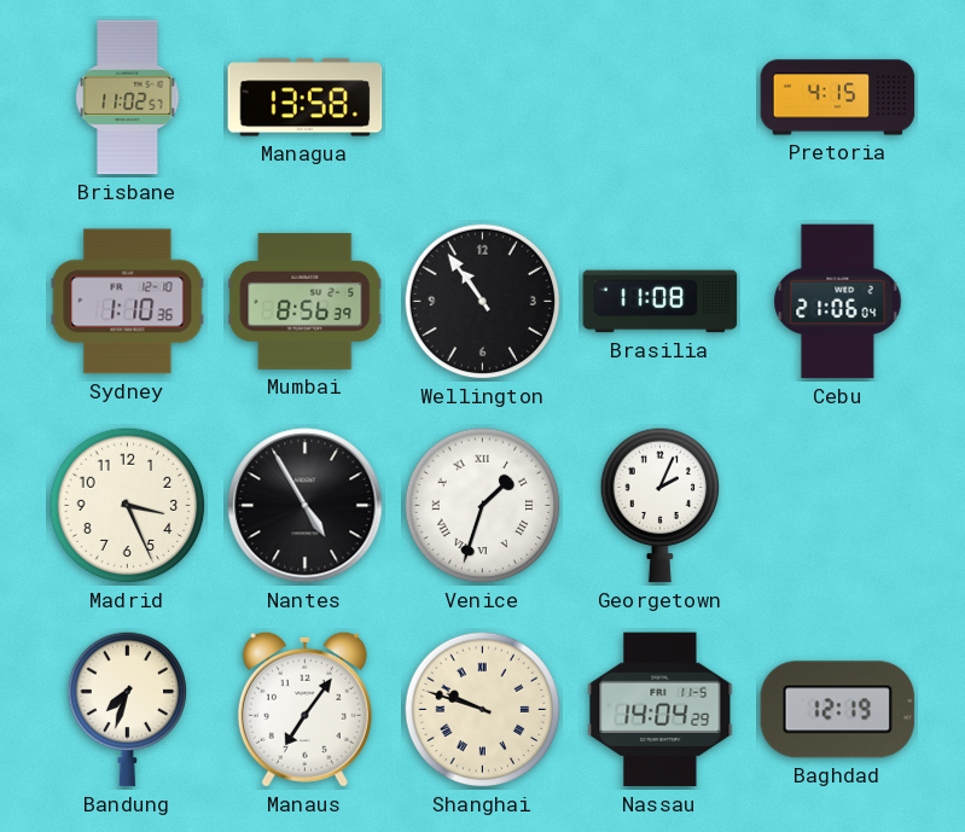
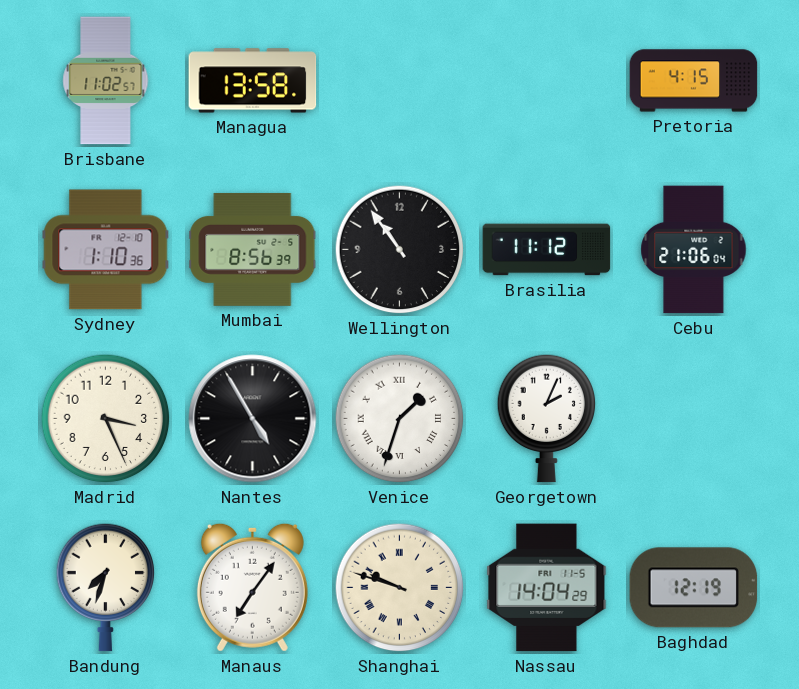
Brasilia: 11:08 -> 11:12
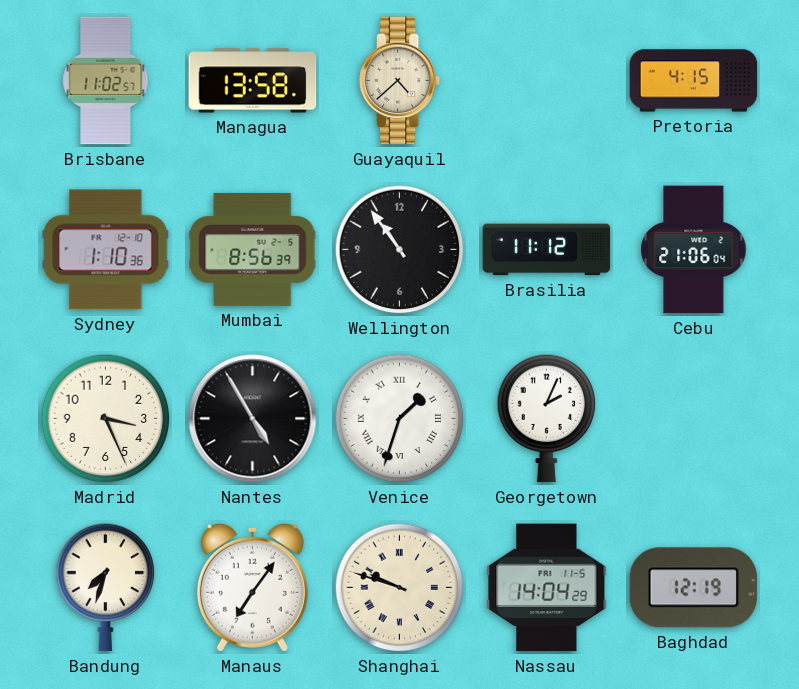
Guayaquil: none -> 4:38
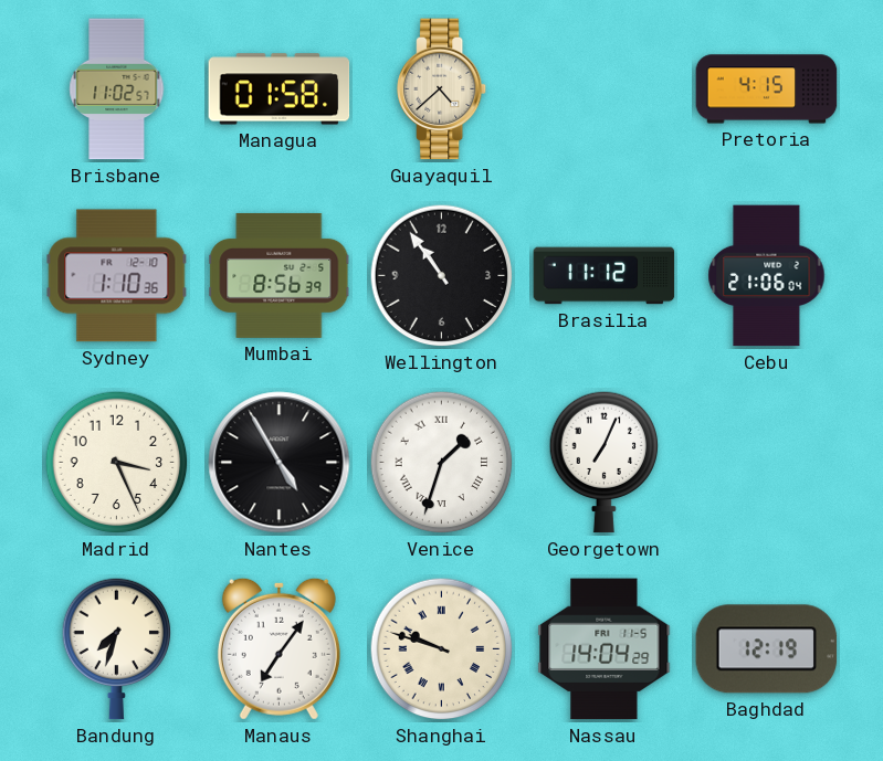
Managua: 13:58 -> 01:58
Georgetown: 2:04 -> 7:04
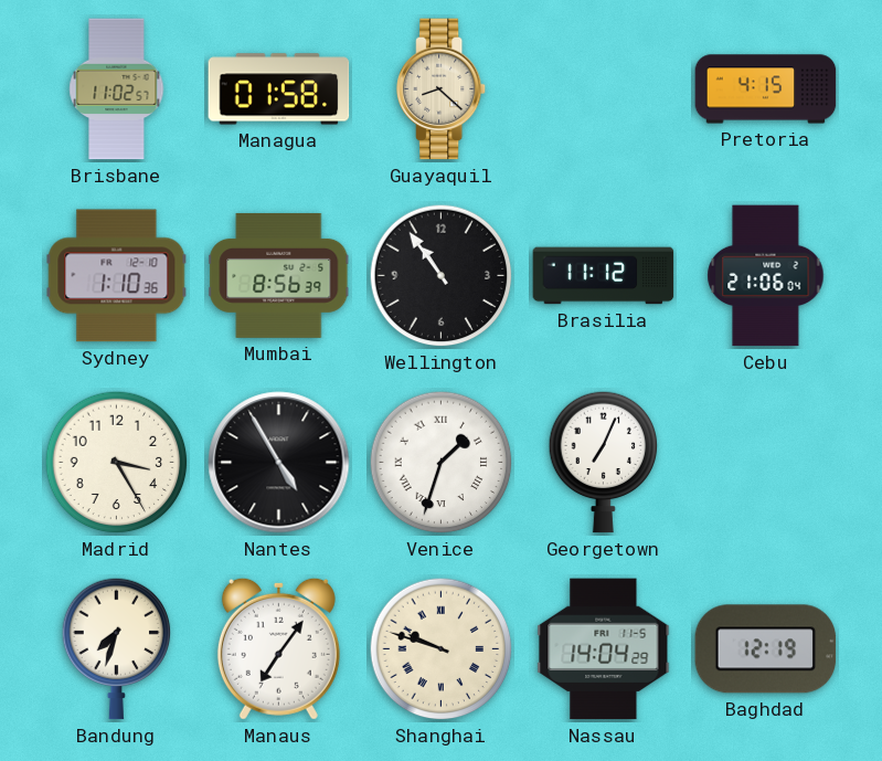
Guayaquil: 4:38 -> 8:22
Madrid: 3:26 -> 3:25
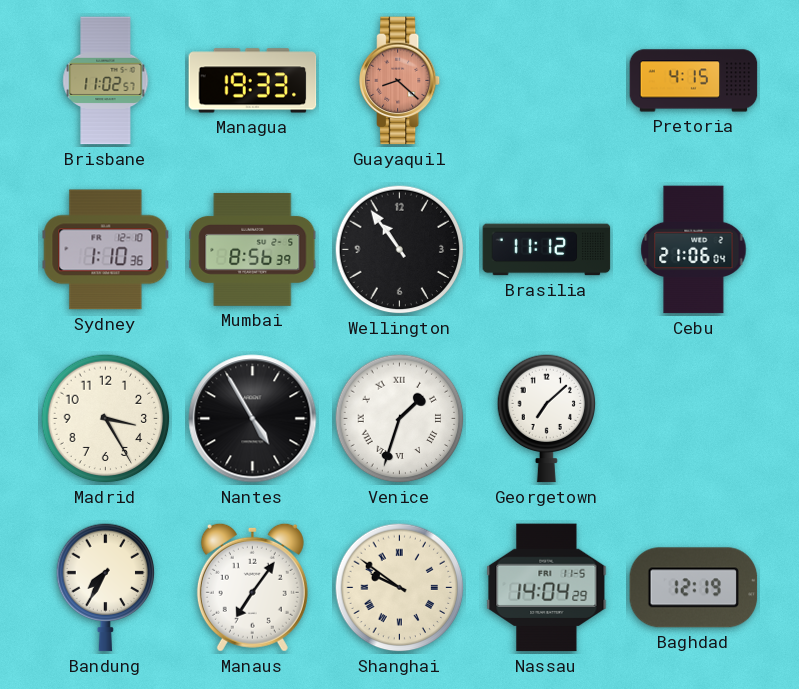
Managua: 01:58 -> 19:33
Guayaquil dial: cream -> salmon
Georgetown: 7:04 -> 7:08
Bandung: 7:33 -> 7:35
Shanghai: 9:48 -> 9:51
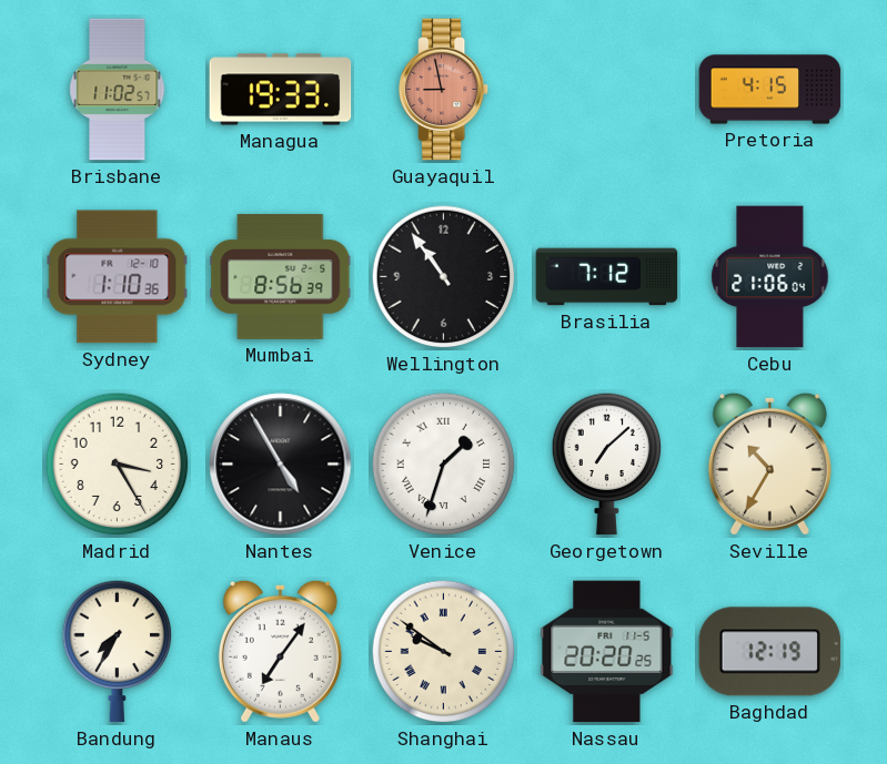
Guayaquil: 8:22 -> 8:58
Brasilia: 11:12 -> 7:12
Seville: none -> 10:35
Nassau: 14:04 -> 20:20
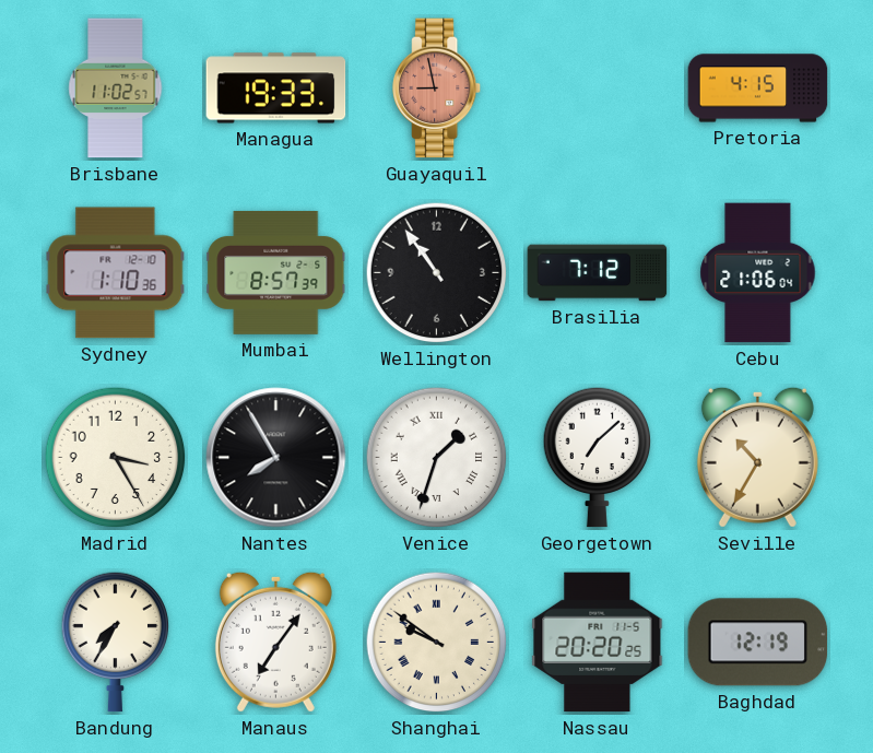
Mumbai: 8:56 -> 8:57
Nantes: 4:55 -> 7:55
